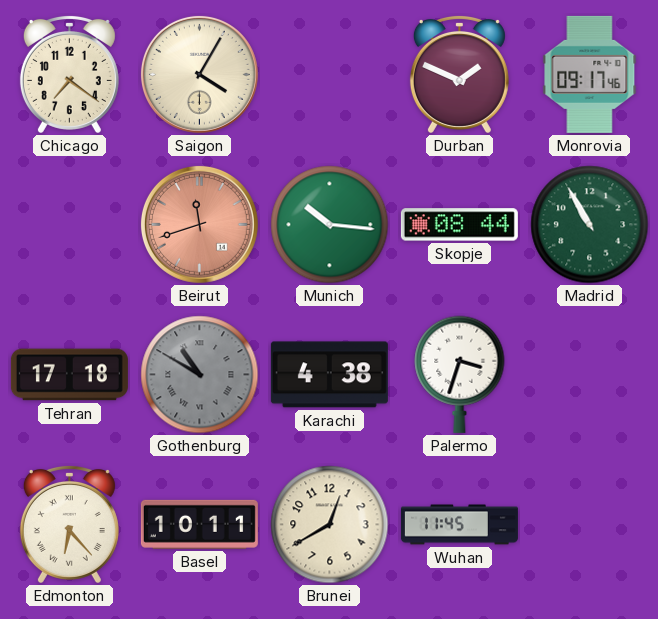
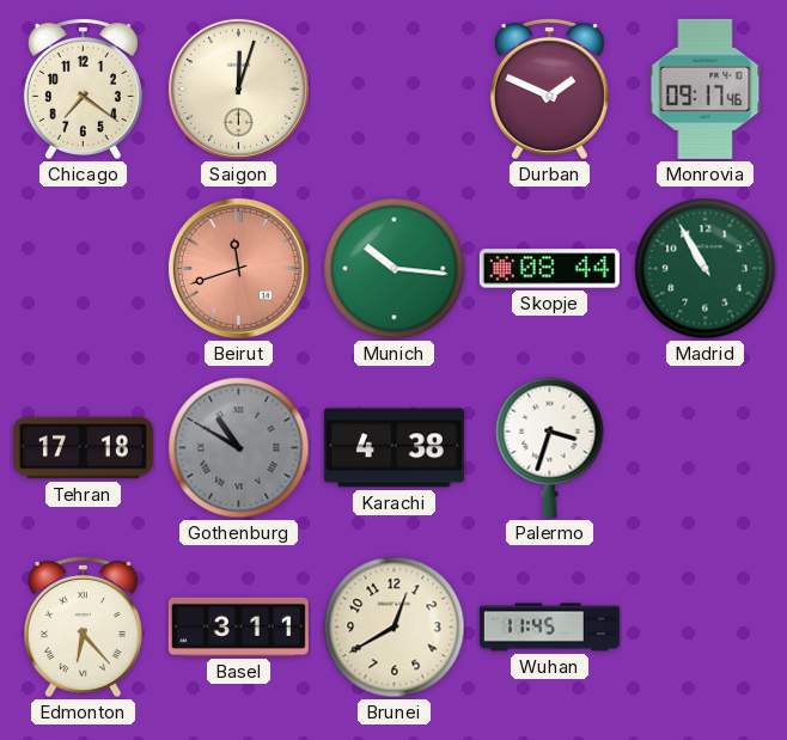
Saigon: 4:05 -> 12:03
Basel: 10:11 -> 3:11
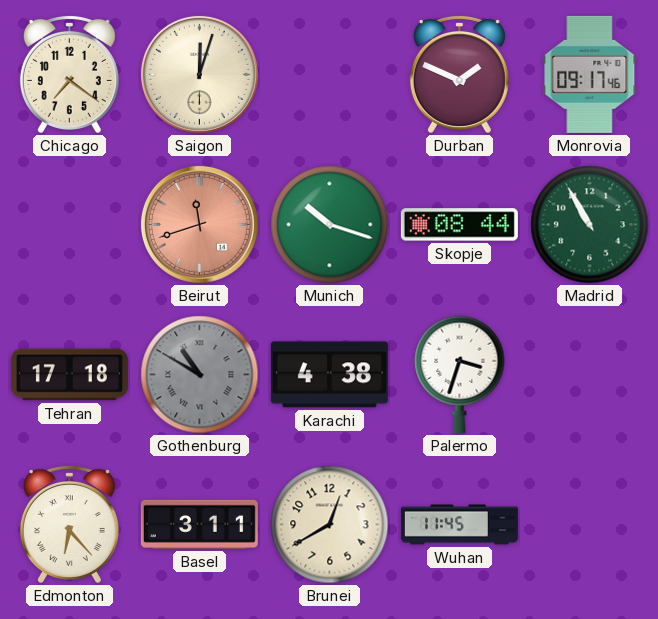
Munich: 10:16 -> 10:18
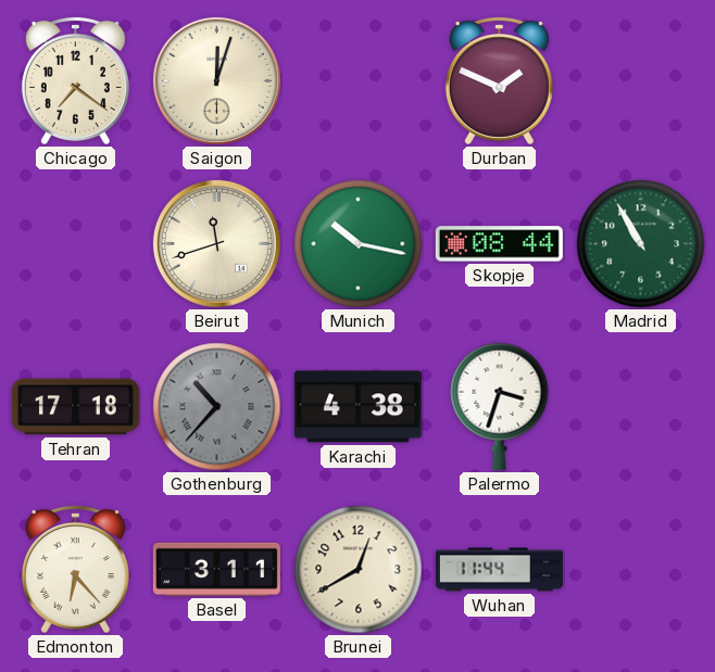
Monrovia: 09:17 -> none
Beirut dial: salmon -> cream
Munich: 10:18 -> 10:17
Gothenburg: 10:50 -> 10:37
Wuhan: 11:45 -> 11:44
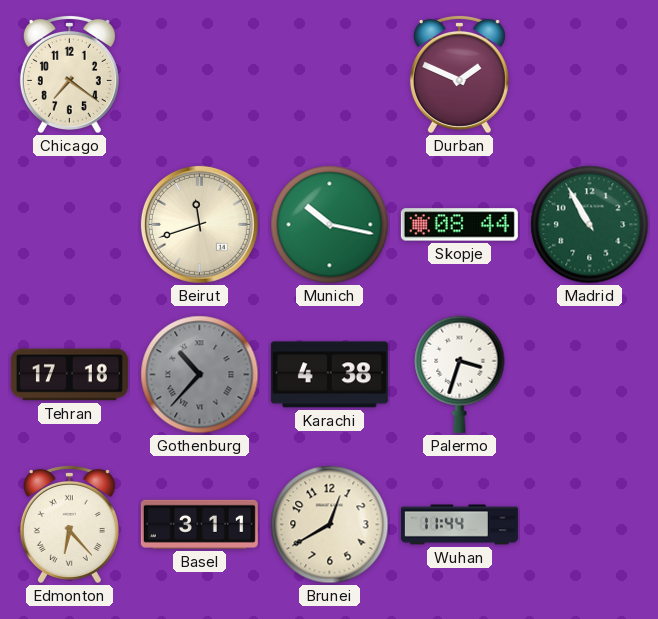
Saigon: 12:03 -> none
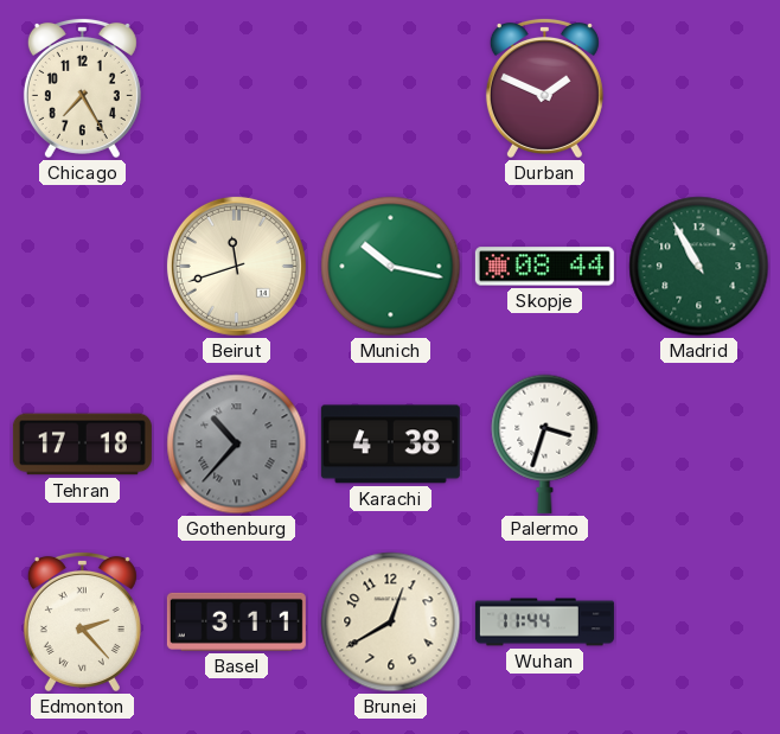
Chicago: 7:21 -> 7:25
Edmonton: 6:23 -> 2:23
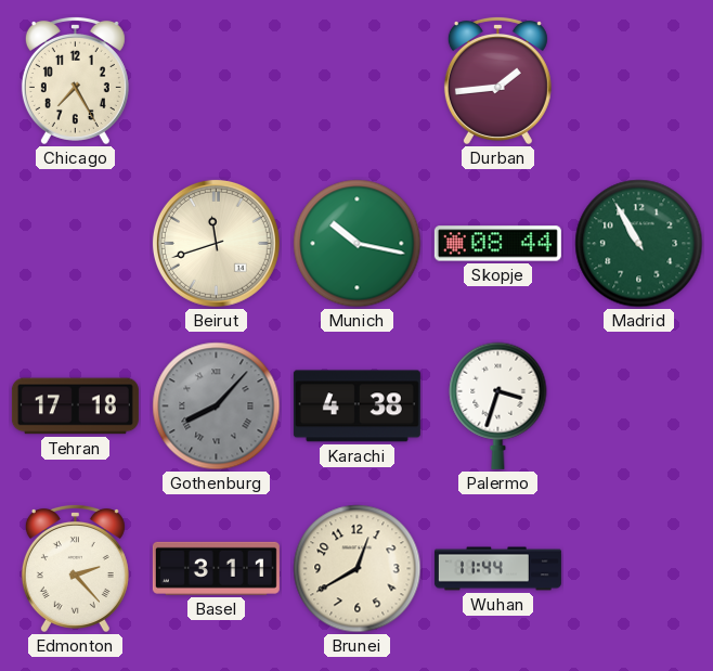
Durban: 1:49 -> 1:44
Gothenburg: 10:37 -> 8:07
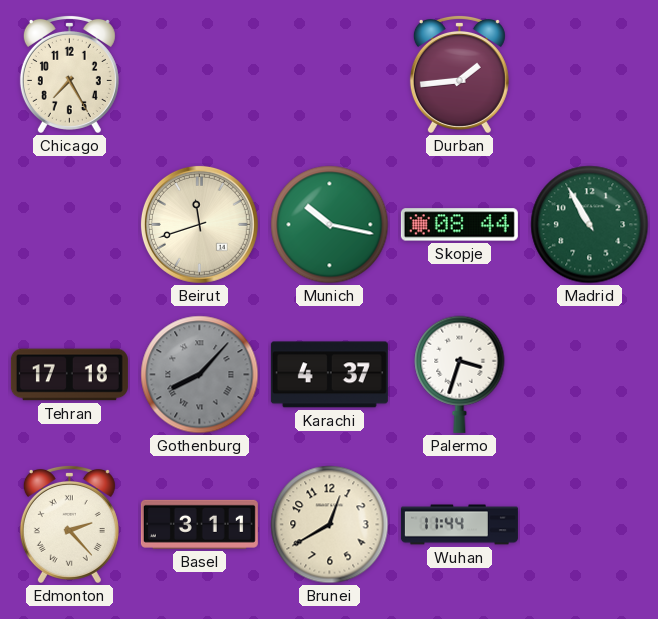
Karachi: 4:38 -> 4:37
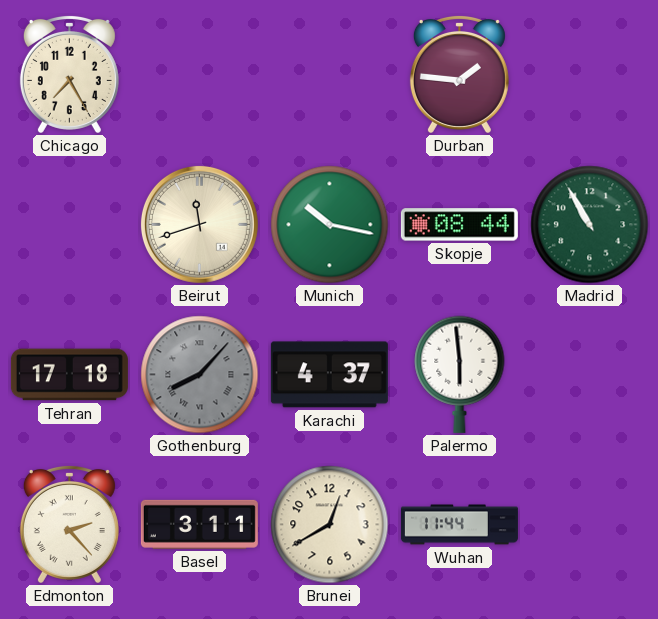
Durban: 1:44 -> 1:46
Palermo: 3:33 -> 5:59
